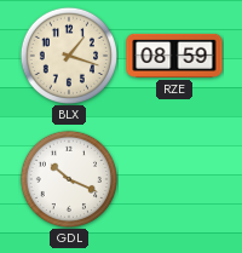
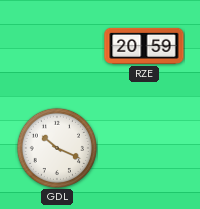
BLX: 1:18 -> none
RZE: 08:59 -> 20:59
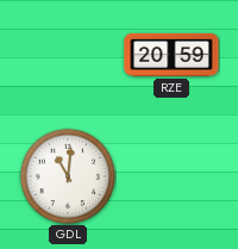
GDL: 10:19 -> 11:01
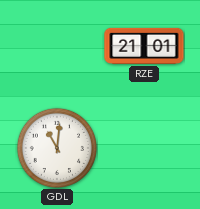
RZE: 20:59 -> 21:01
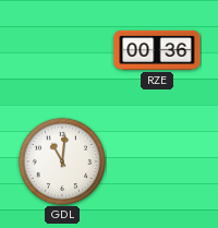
RZE: 21:01 -> 00:36
